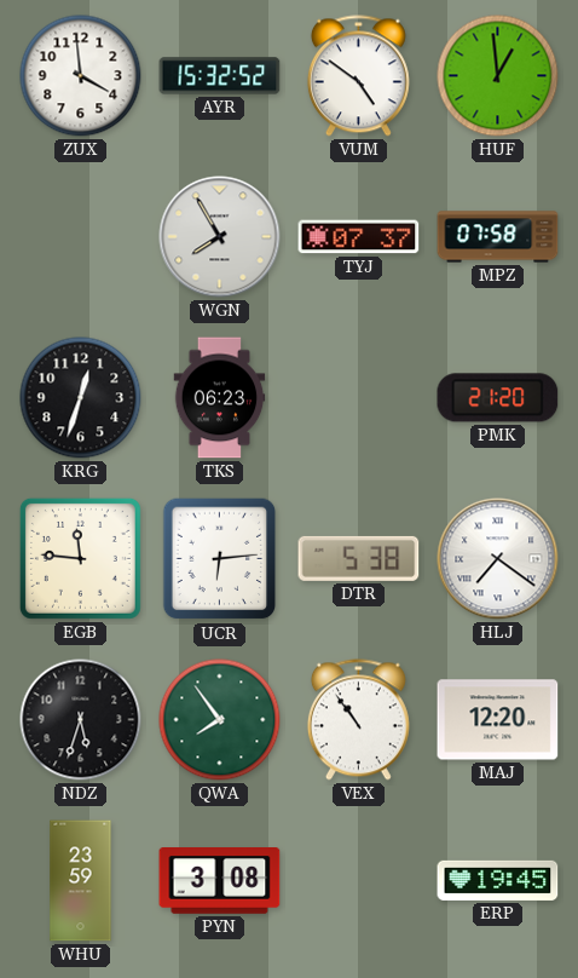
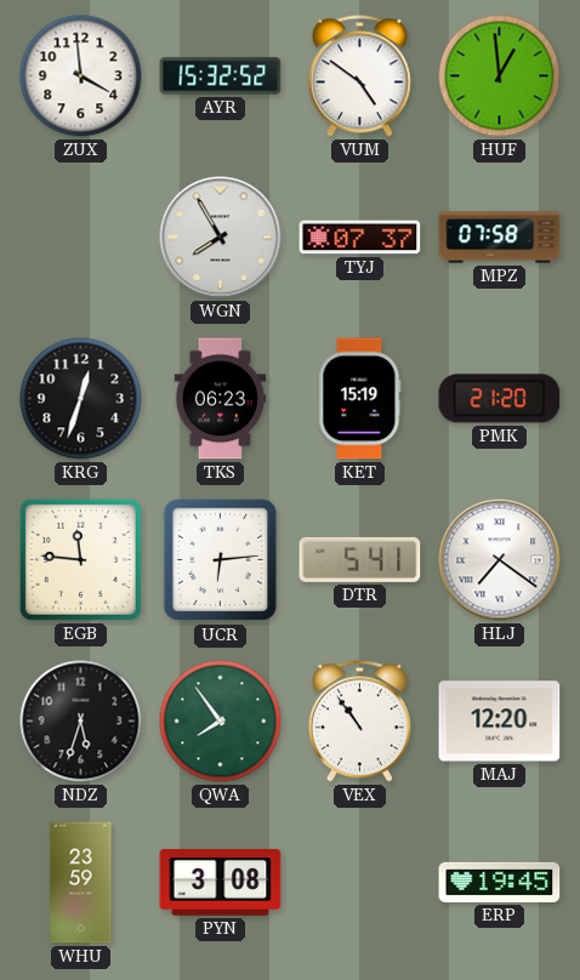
KET: none -> 15:19
DTR: 5:38 -> 5:41
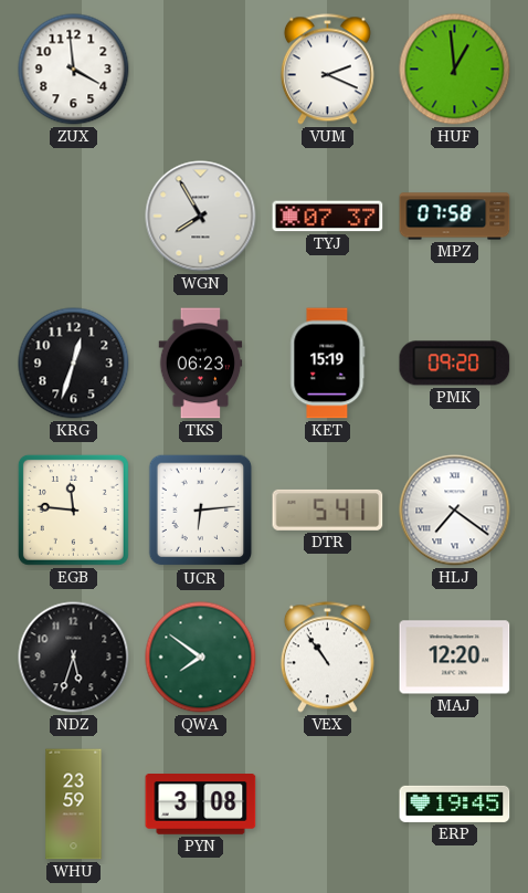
AYR: 15:32 -> none
VUM: 4:51 -> 2:19
PMK: 21:20 -> 09:20
QWA: 7:54 -> 7:51
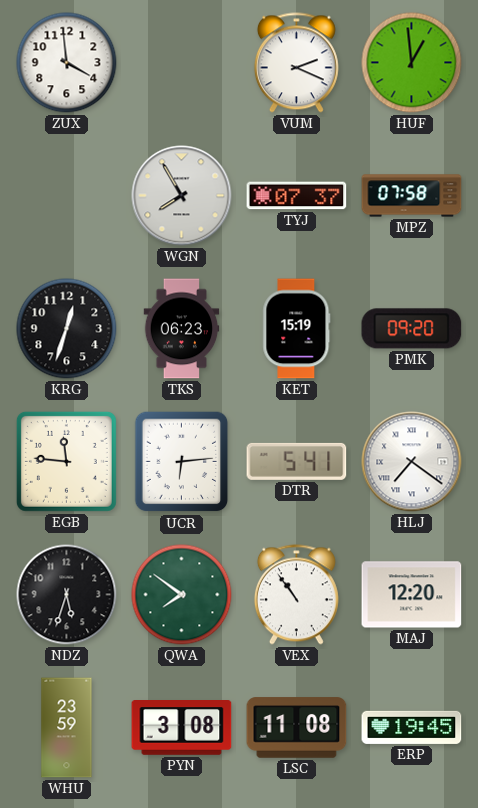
LSC: none -> 11:08
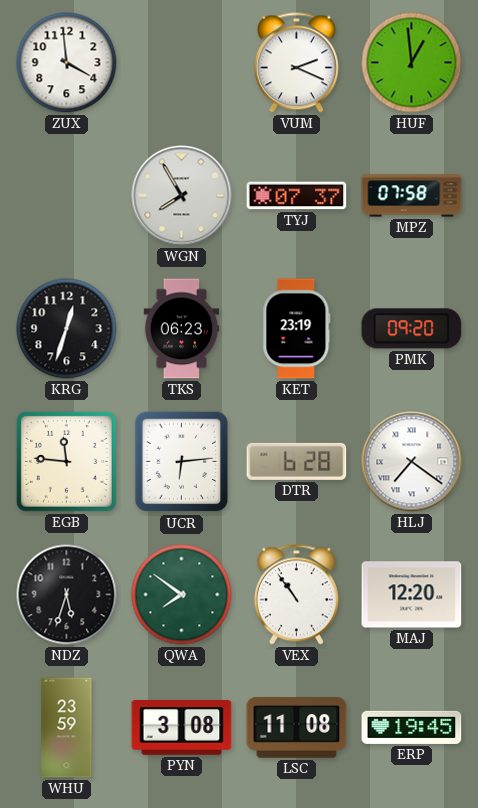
KET: 15:19 -> 23:19
DTR: 5:41 -> 6:28
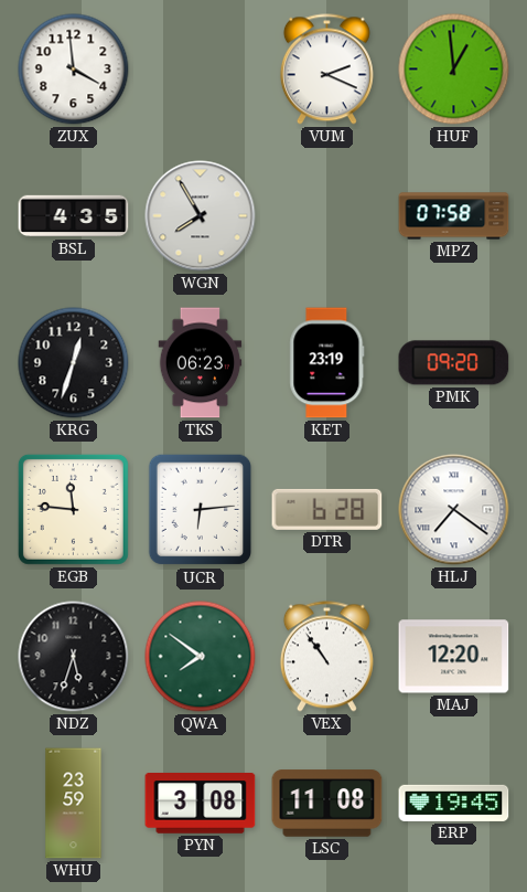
BSL: none -> 4:35
TYJ: 07:37 -> none
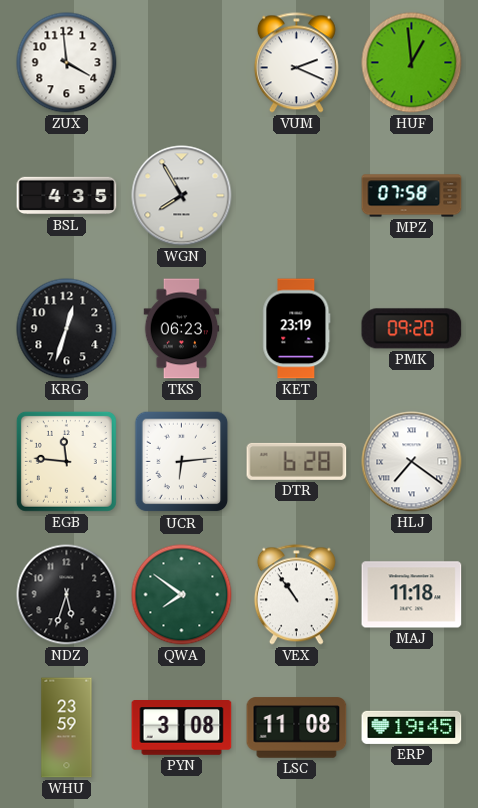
MAJ: 12:20 -> 11:18
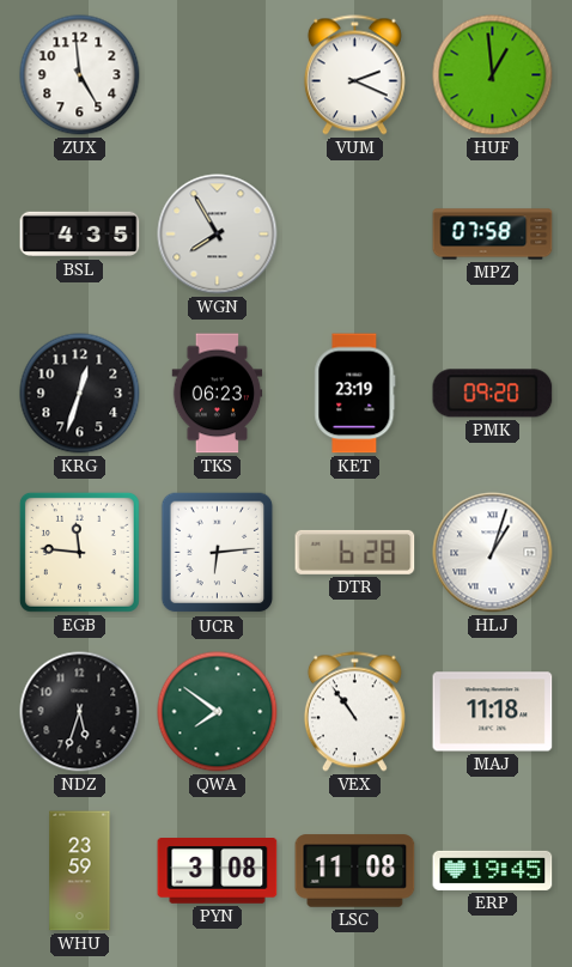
ZUX: 3:59 -> 4:59
HLJ: 7:21 -> 1:03
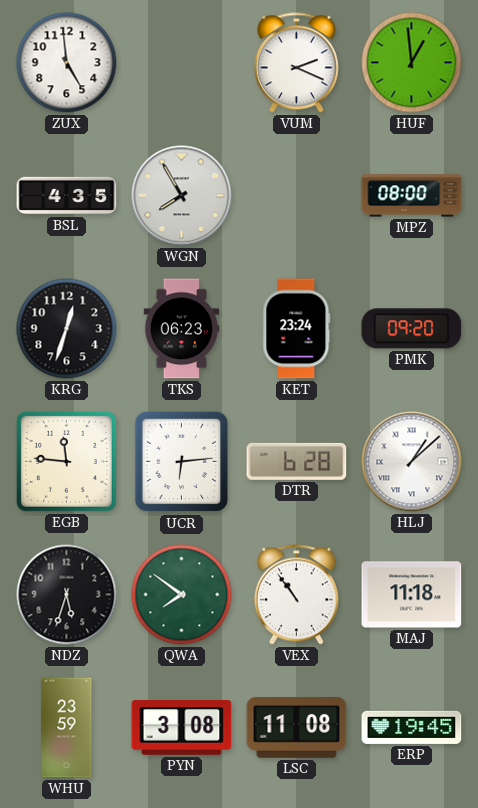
MPZ: 07:58 -> 08:00
KET: 23:19 -> 23:24
HLJ: 1:03 -> 1:08
